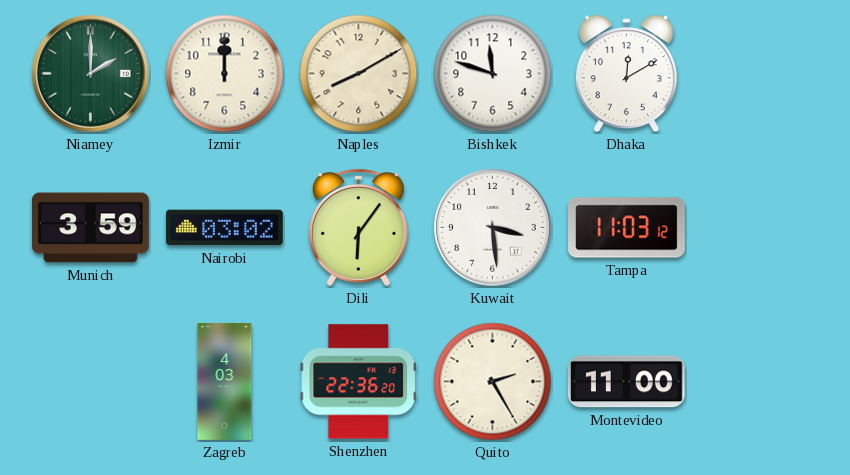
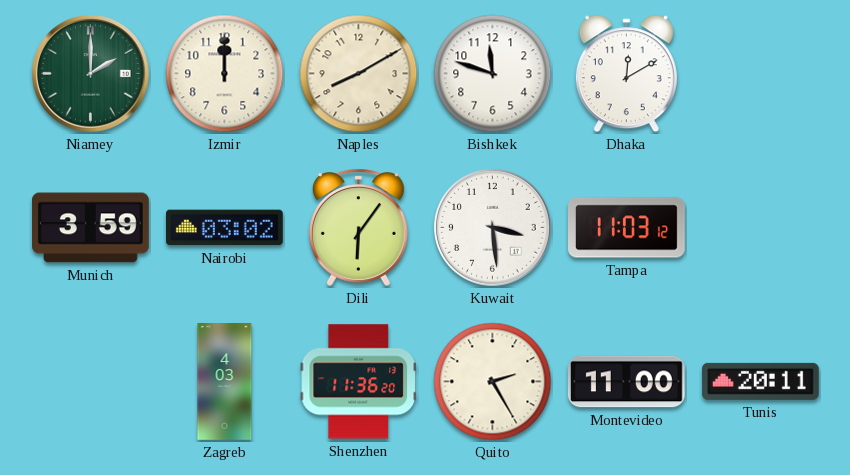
Shenzhen: 22:36 -> 11:36
Tunis: none -> 20:11
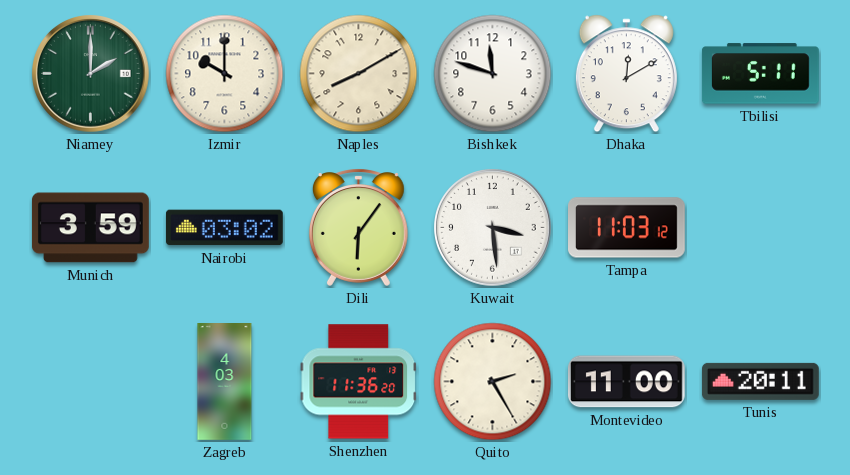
Izmir: 12:00 -> 10:00
Tbilisi: none -> 5:11
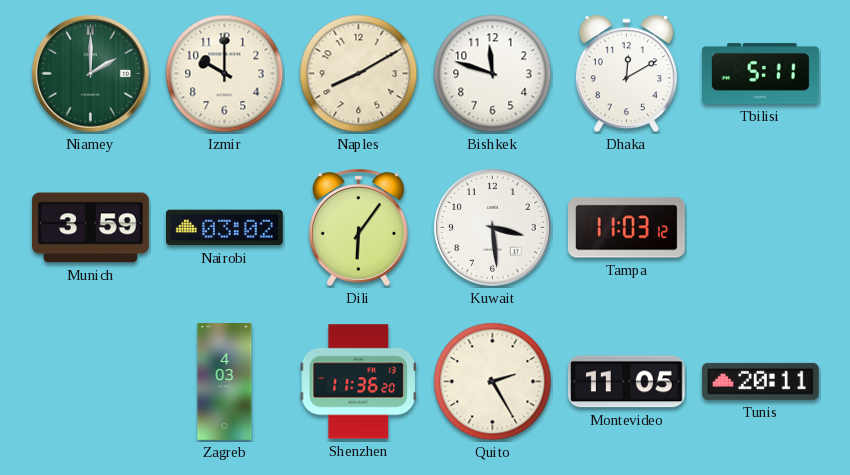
Montevideo: 11:00 -> 11:05
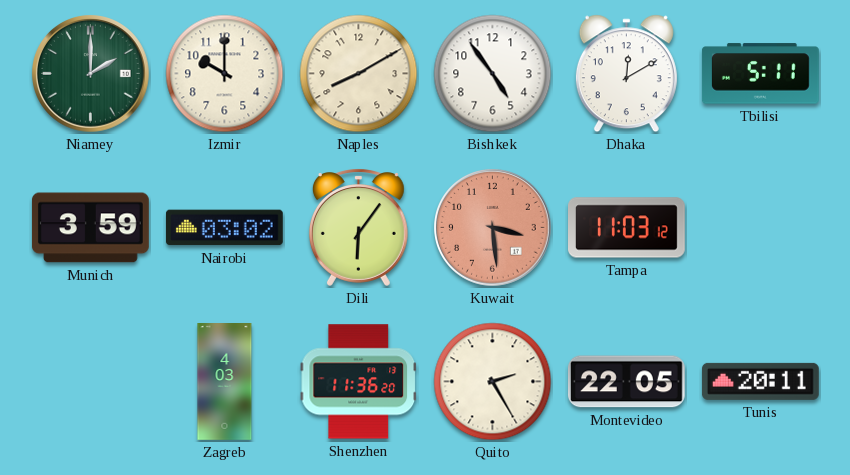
Bishkek: 11:48 -> 4:54
Kuwait dial: white -> salmon
Montevideo: 11:05 -> 22:05
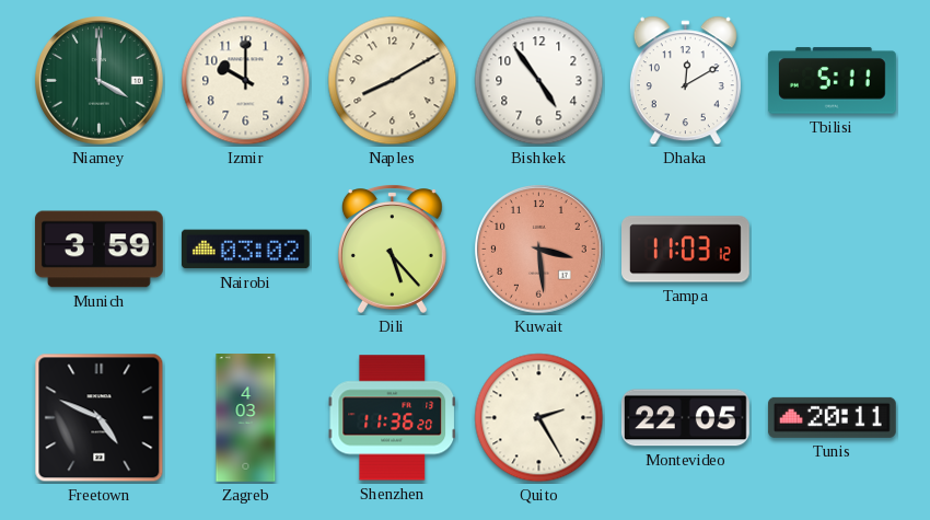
Niamey: 2:00 -> 4:00
Dili: 6:06 -> 5:23
Freetown: none -> 4:49
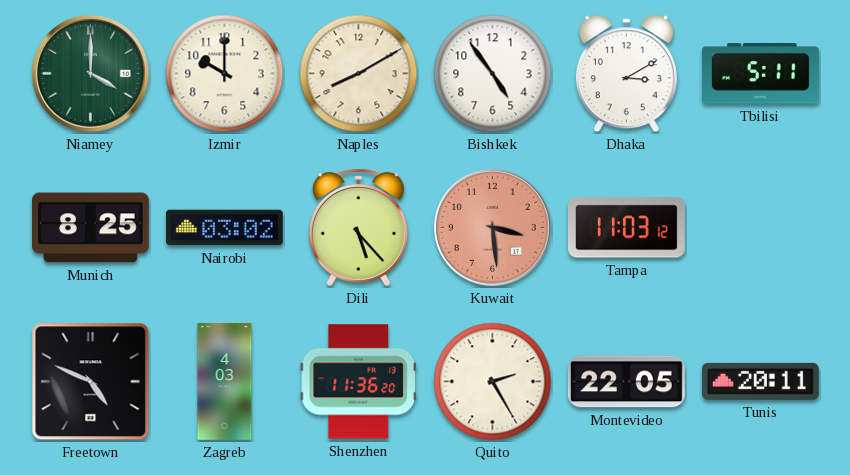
Dhaka: 12:10 -> 3:10
Munich: 3:59 -> 8:25
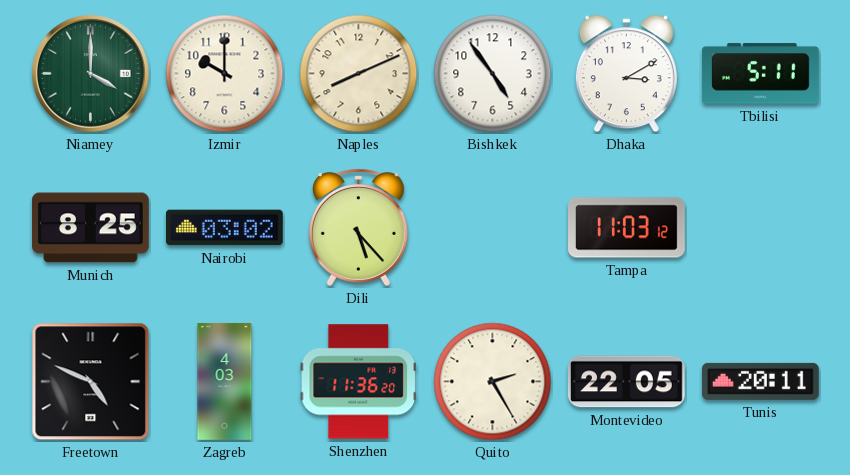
Naples: 8:10 -> 8:11
Kuwait: 3:29 -> none
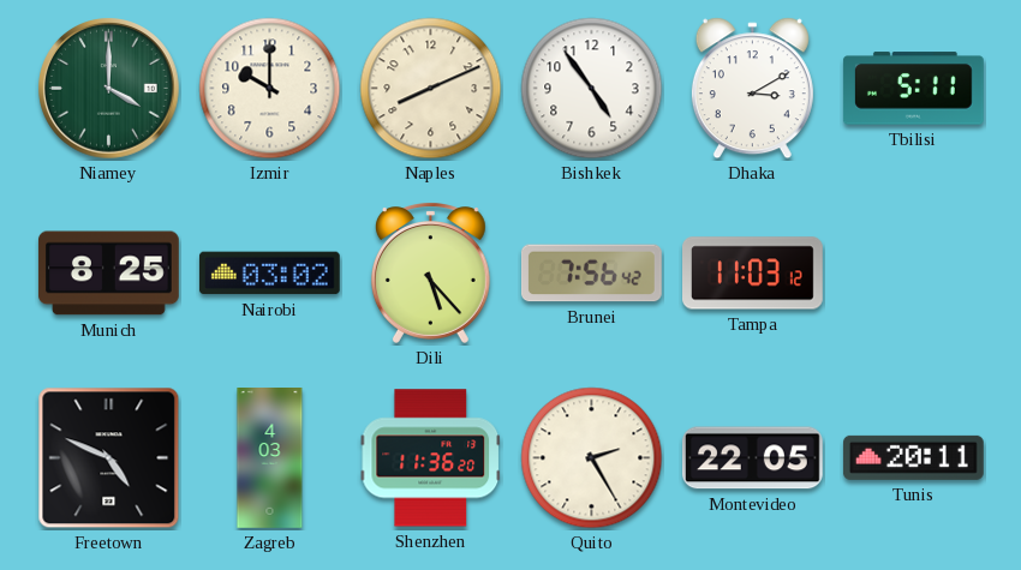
Brunei: none -> 7:56
